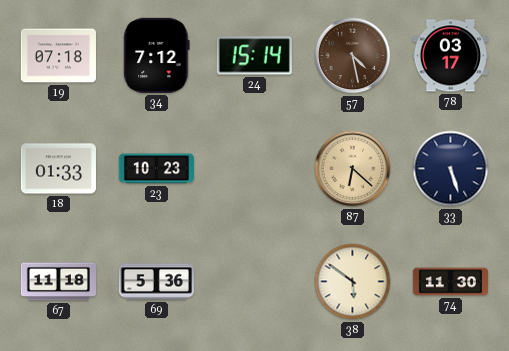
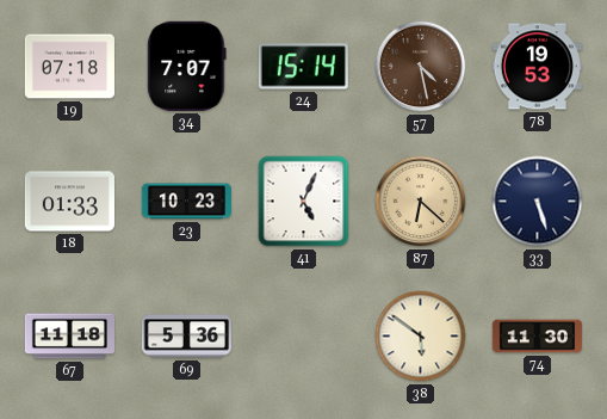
34: 7:12 -> 7:07
78: 03:17 -> 19:53
41: none -> 5:04
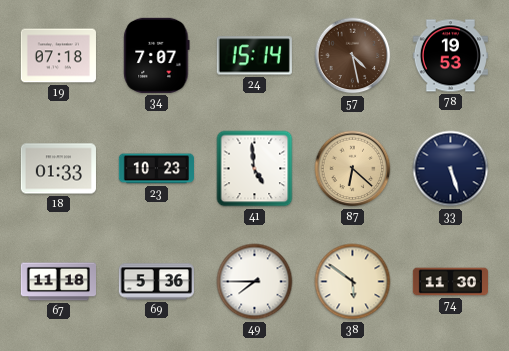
41: 5:04 -> 4:59
49: none -> 7:45
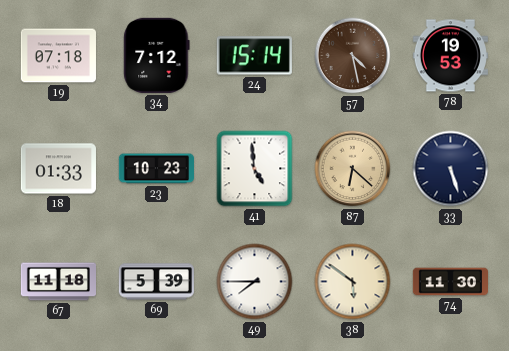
34: 7:07 -> 7:12
69: 5:36 -> 5:39
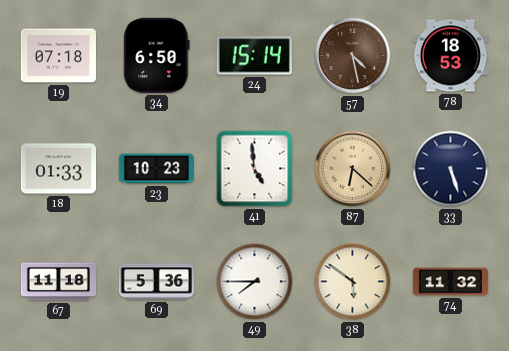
34: 7:12 -> 6:50
78: 19:53 -> 18:53
69: 5:39 -> 5:36
74: 11:30 -> 11:32
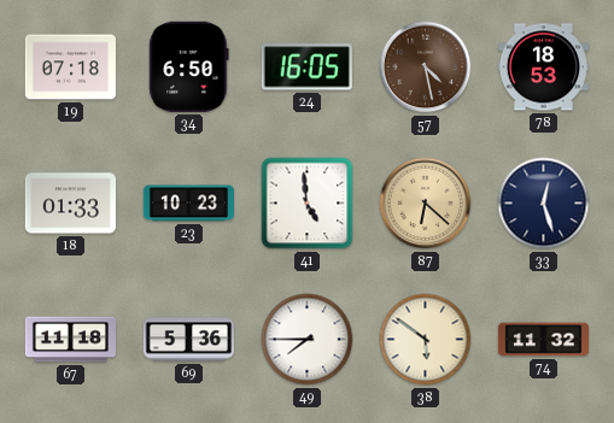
24: 15:14 -> 16:05
33: 5:27 -> 12:27
